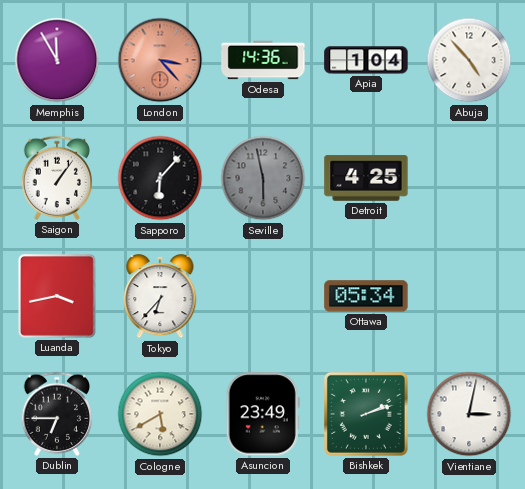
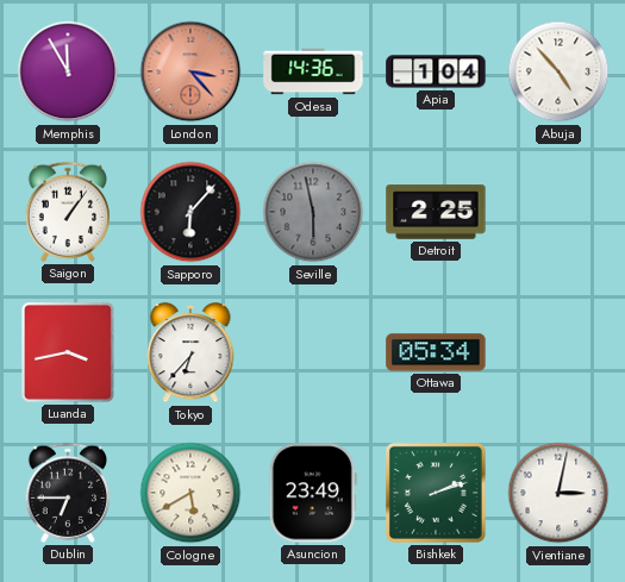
Detroit: 4:25 -> 2:25
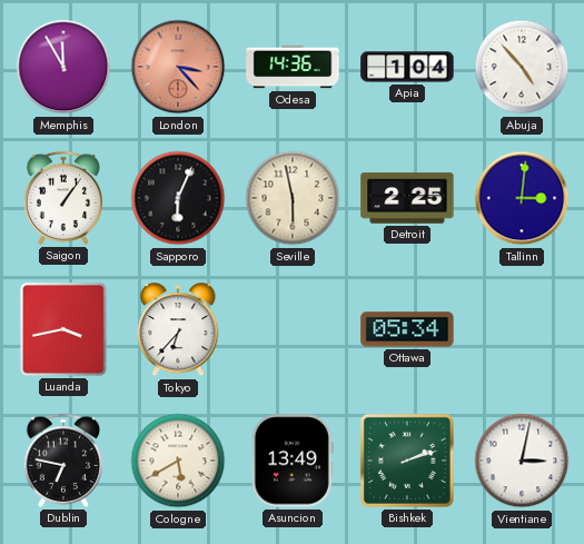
Sapporo: 6:07 -> 6:04
Seville dial: grey -> cream
Tallinn: none -> 3:01
Dublin: 6:45 -> 6:47
Asuncion: 23:49 -> 13:49
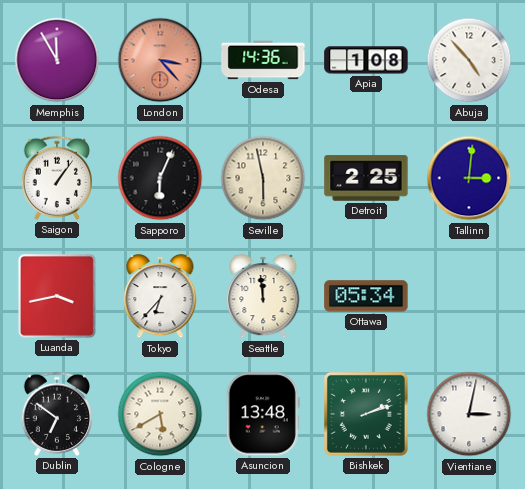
Apia: 1:04 -> 1:08
Seattle: none -> 11:59
Dublin: 6:47 -> 6:51
Asuncion: 13:49 -> 13:48
